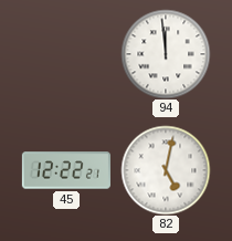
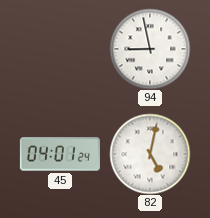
94: 11:59 -> 8:58
45: 12:22 -> 04:01
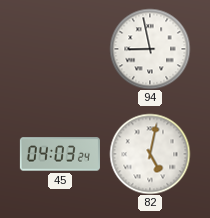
45: 04:01 -> 04:03
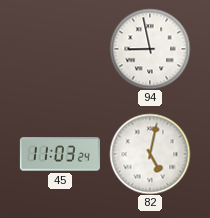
45: 04:03 -> 11:03
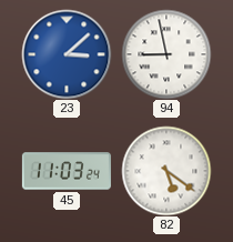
23: none -> 3:08
82: 5:02 -> 5:21
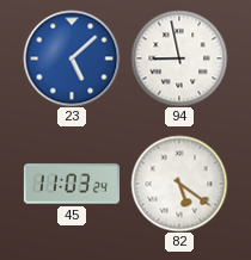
23: 3:08 -> 5:08
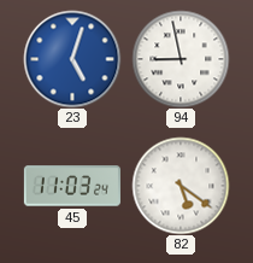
23: 5:08 -> 5:03
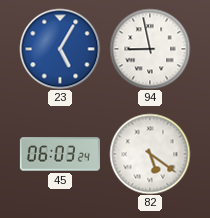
23: 5:03 -> 5:05
45: 11:03 -> 06:03
